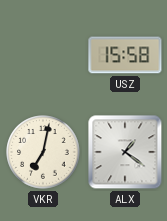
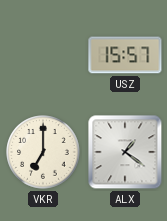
USZ: 15:58 -> 15:57
VKR: 7:02 -> 7:00
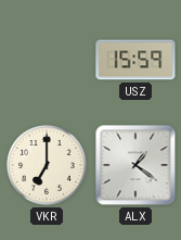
USZ: 15:57 -> 15:59
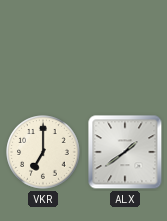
USZ: 15:59 -> none
ALX: 1:21 -> 1:39
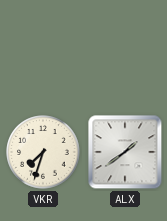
VKR: 7:00 -> 7:33
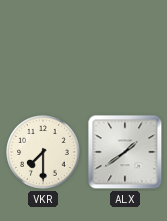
VKR: 7:33 -> 7:30
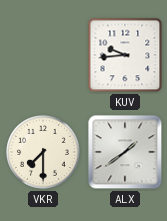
KUV: none -> 9:44
